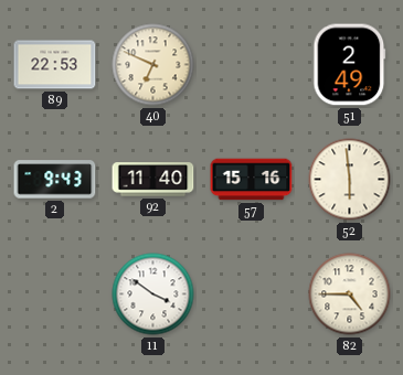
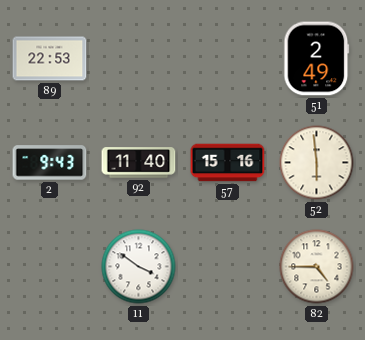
40: 6:49 -> none
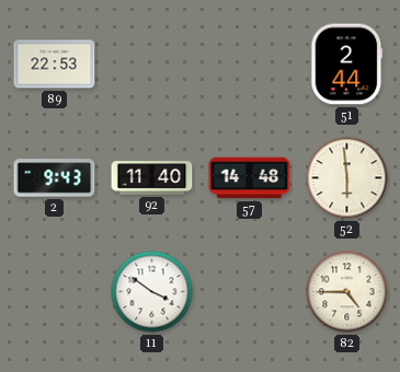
51: 2:49 -> 2:44
57: 15:16 -> 14:48
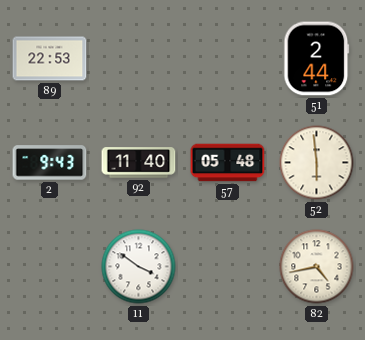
57: 14:48 -> 05:48
82: 4:45 -> 4:43
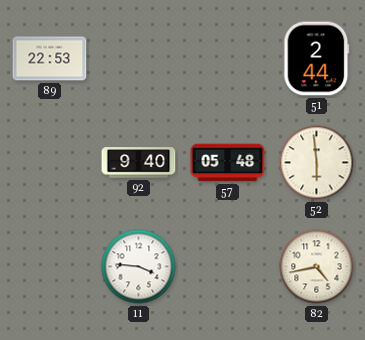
2: 9:43 -> none
92: 11:40 -> 9:40
11: 3:51 -> 3:46
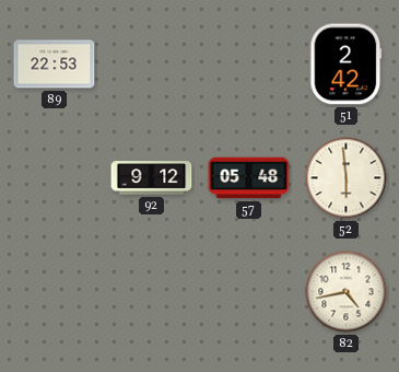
51: 2:44 -> 2:42
92: 9:40 -> 9:12
11: 3:46 -> none
